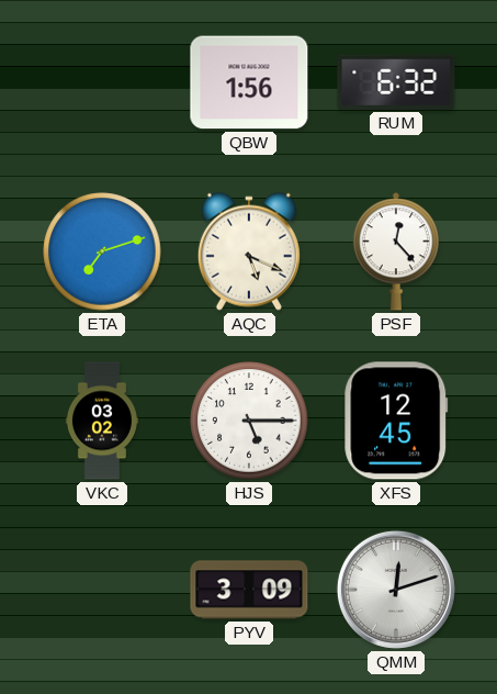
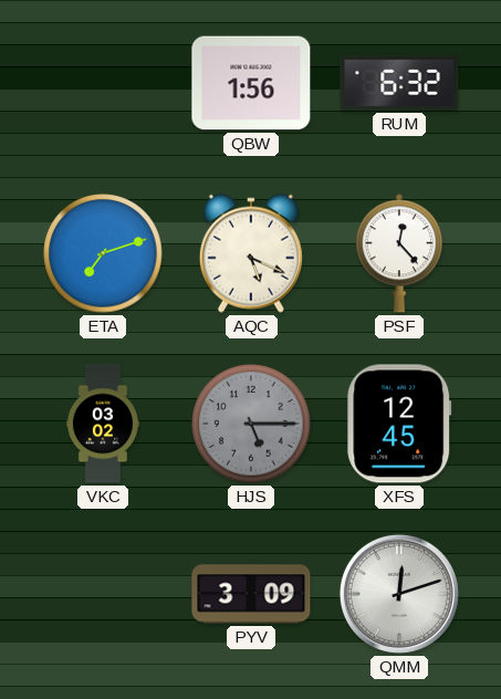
HJS dial: white -> grey
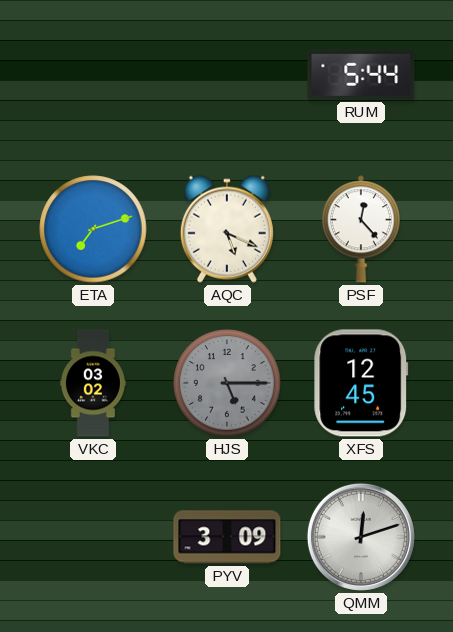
QBW: 1:56 -> none
RUM: 6:32 -> 5:44
